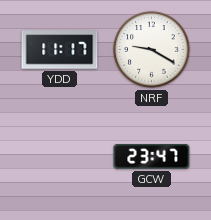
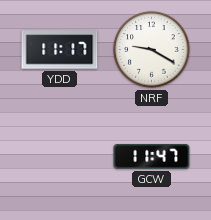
GCW: 23:47 -> 11:47
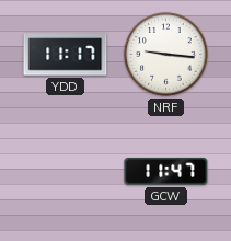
NRF: 9:20 -> 9:16
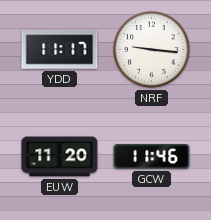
EUW: none -> 11:20
GCW: 11:47 -> 11:46
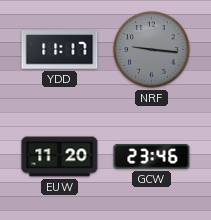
NRF dial: white -> grey
GCW: 11:46 -> 23:46
